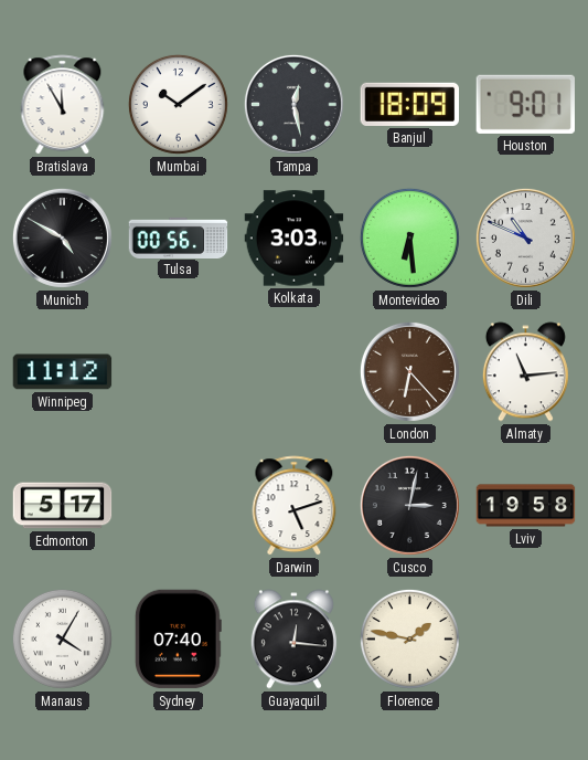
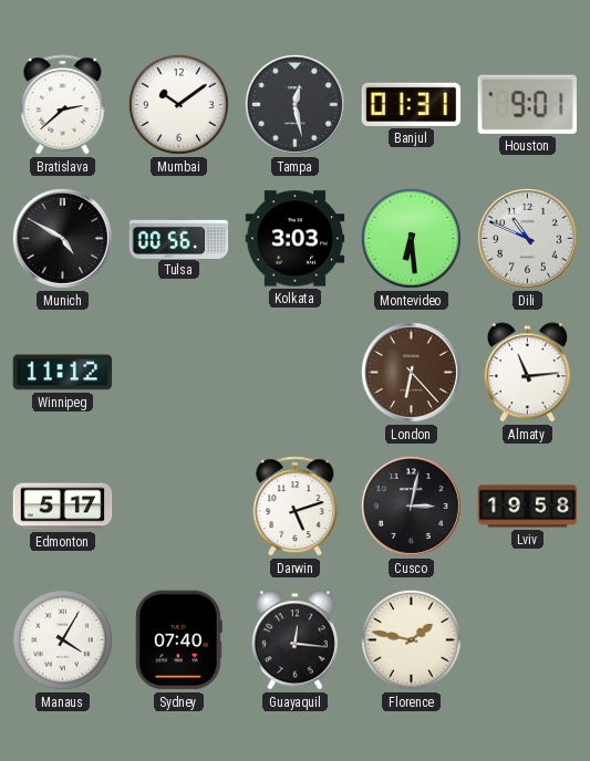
Bratislava: 11:55 -> 2:38
Banjul: 18:09 -> 01:31
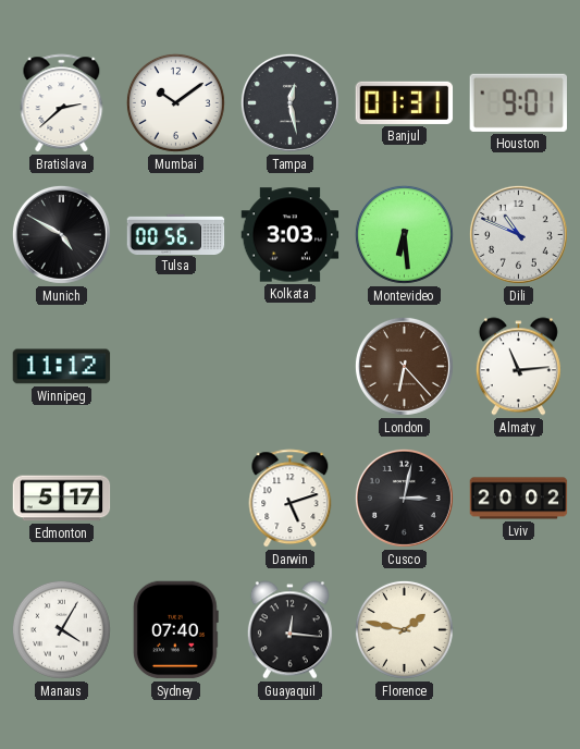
Lviv: 19:58 -> 20:02
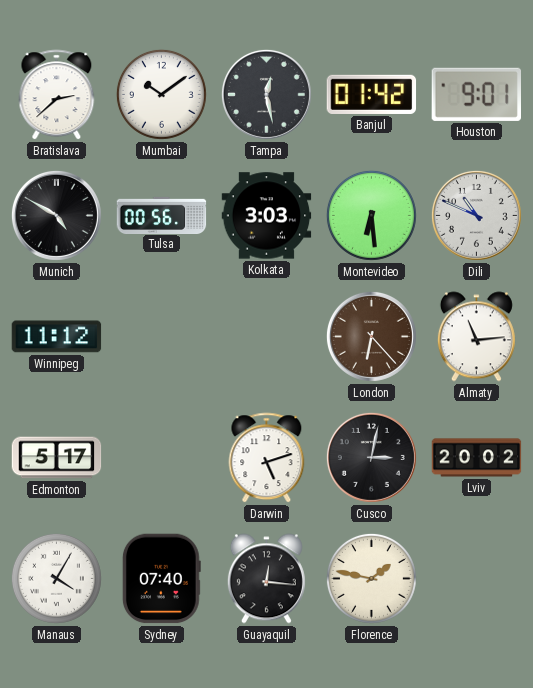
Banjul: 01:31 -> 01:42
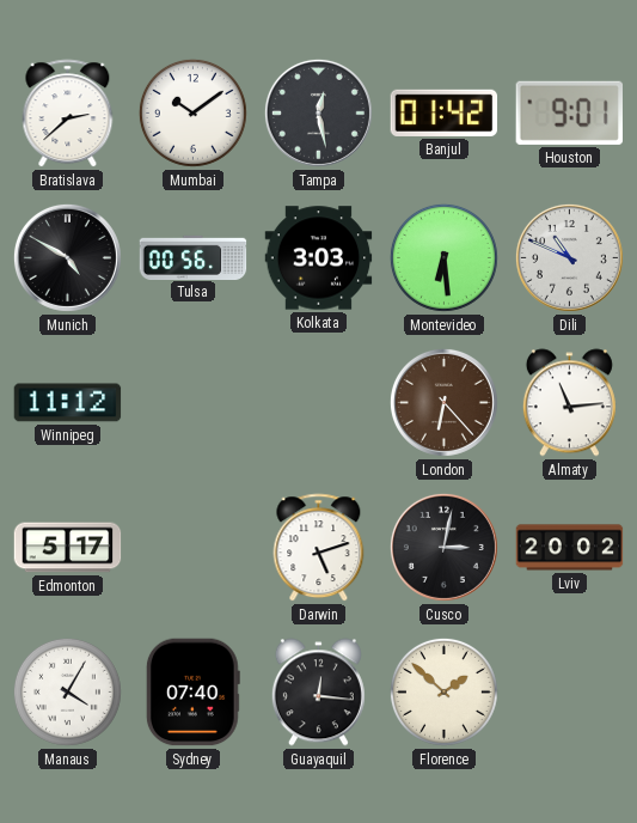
Florence: 1:47 -> 1:52
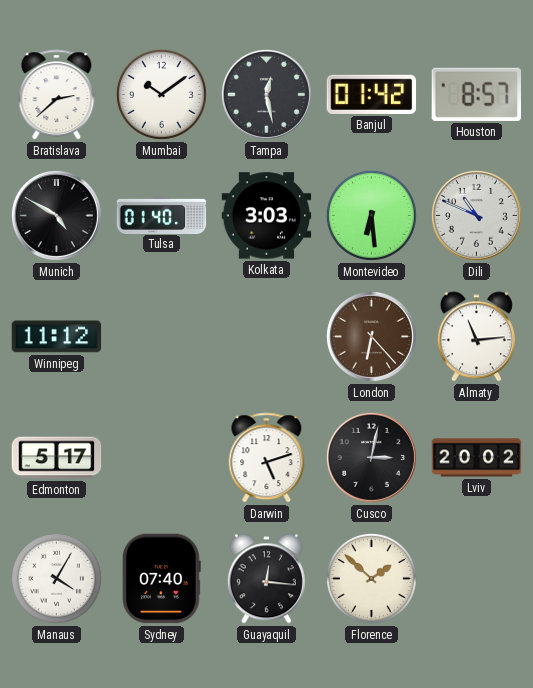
Houston: 9:01 -> 8:57
Tulsa: 00:56 -> 01:40
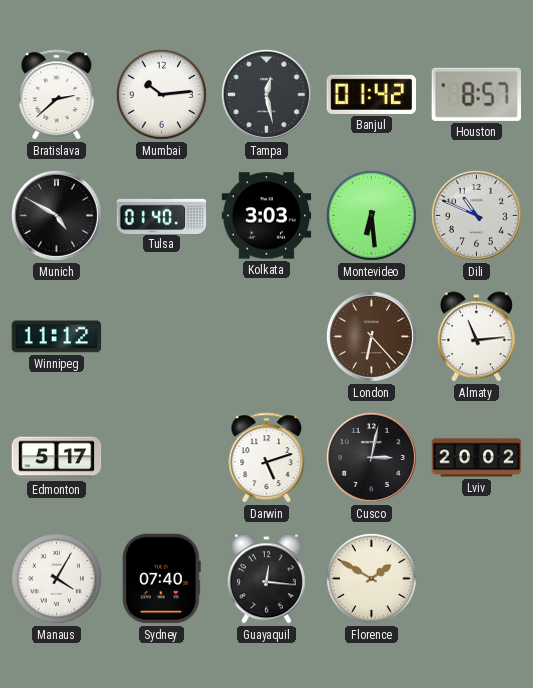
Mumbai: 10:09 -> 10:14
Florence: 1:52 -> 1:50
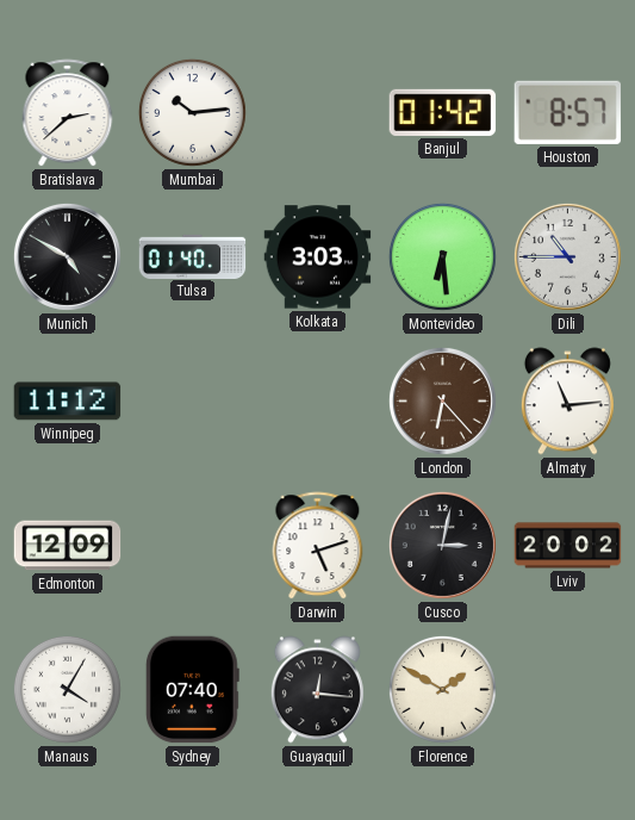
Tampa: 12:28 -> none
Dili: 10:49 -> 10:45
Edmonton: 5:17 -> 12:09
